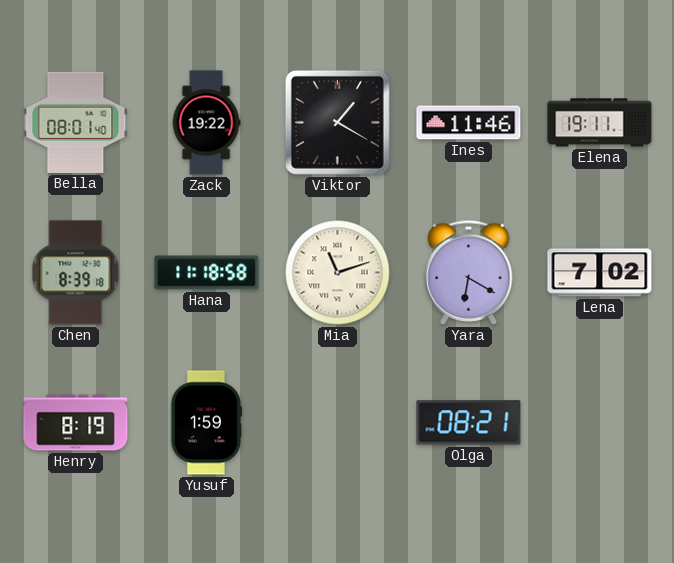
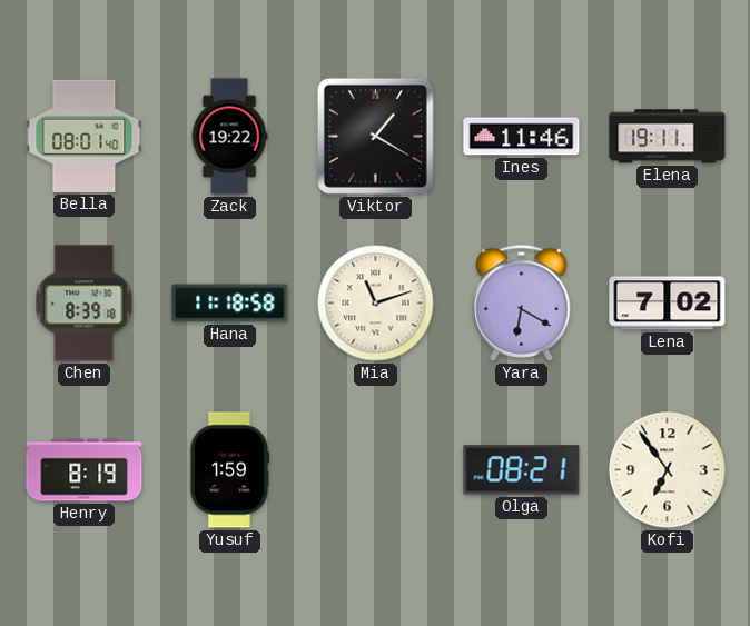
Kofi: none -> 6:54
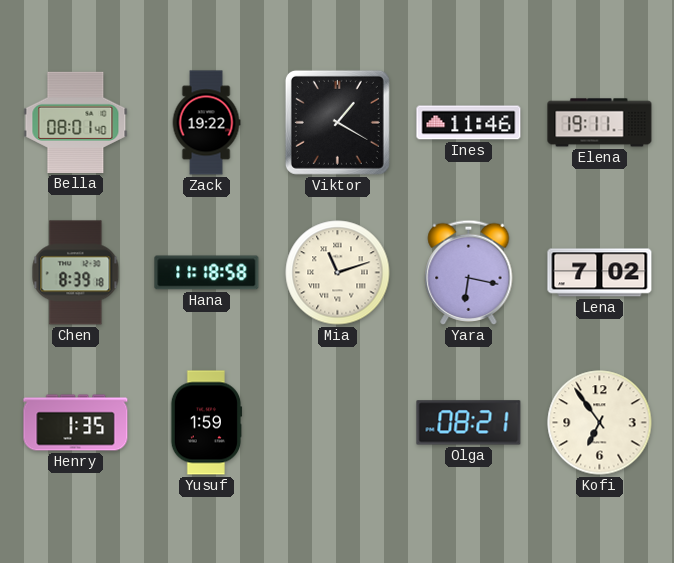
Yara: 6:20 -> 6:17
Henry: 8:19 -> 1:35
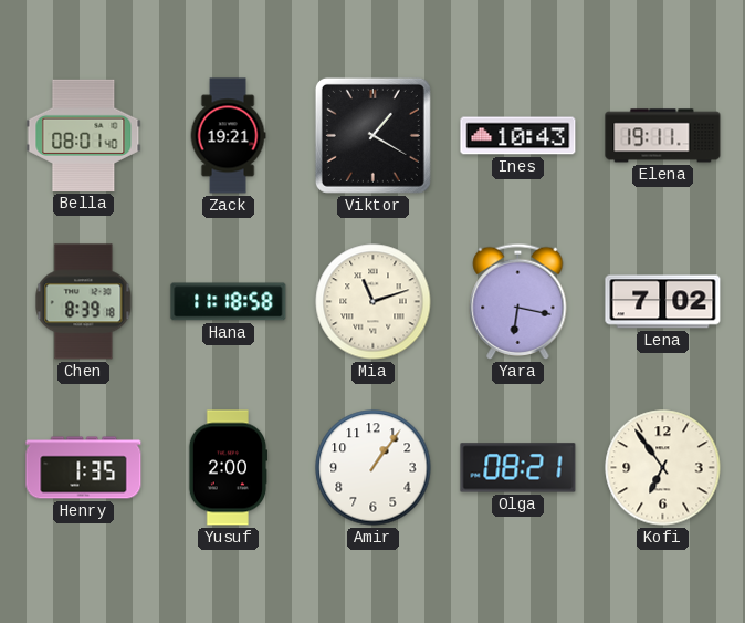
Zack: 19:22 -> 19:21
Ines: 11:46 -> 10:43
Yusuf: 1:59 -> 2:00
Amir: none -> 1:06
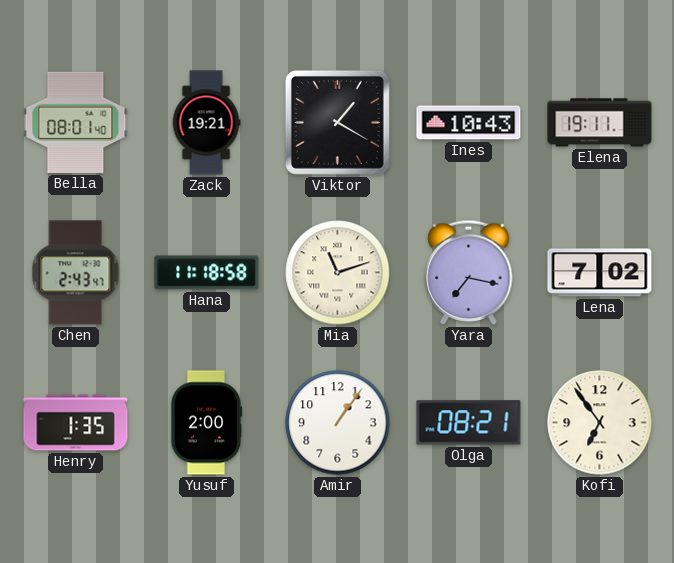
Chen: 8:39 -> 2:43
Yara: 6:17 -> 7:17
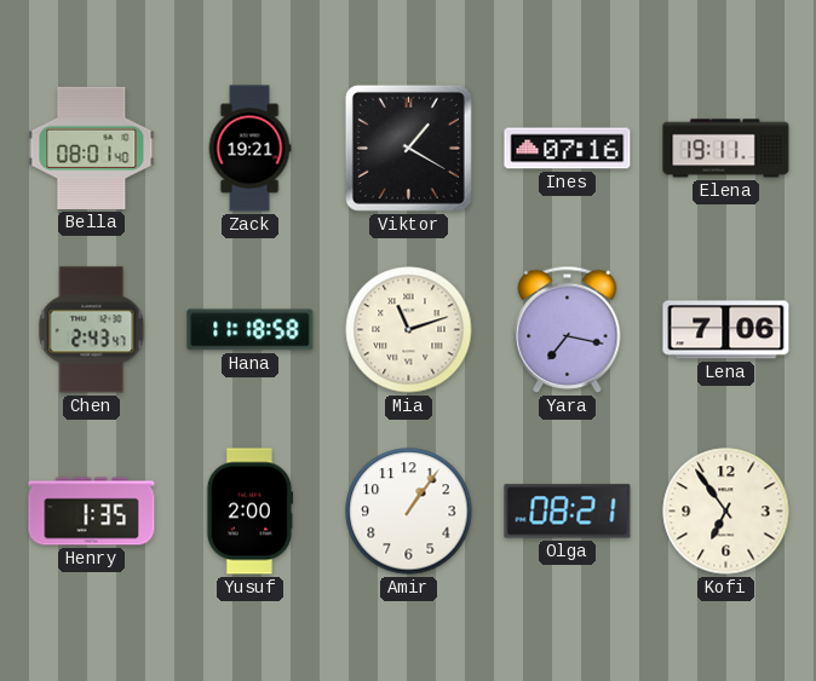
Ines: 10:43 -> 07:16
Lena: 7:02 -> 7:06
